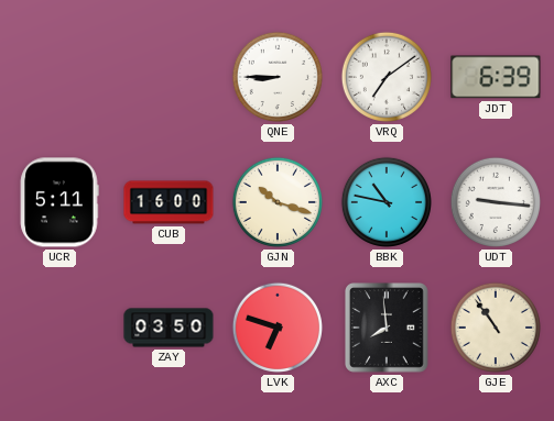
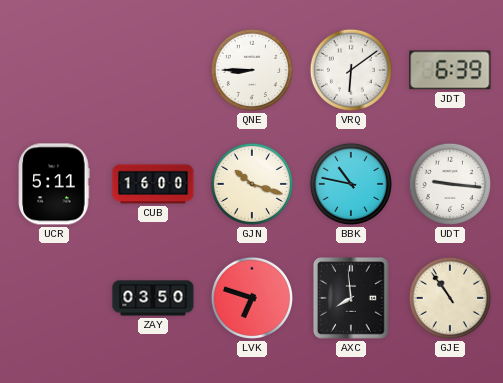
VRQ: 7:09 -> 6:09
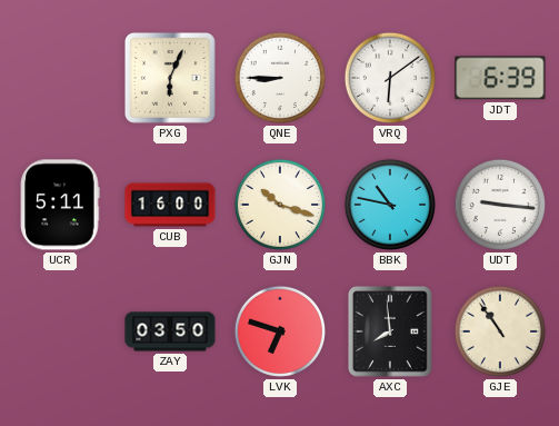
PXG: none -> 6:04
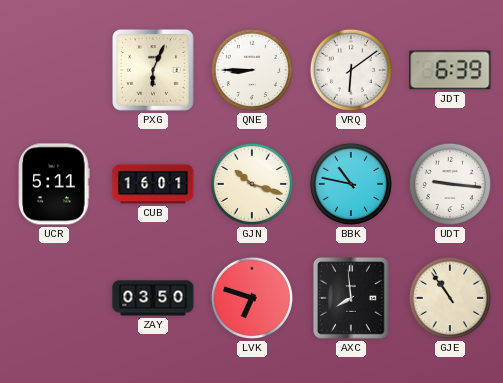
CUB: 16:00 -> 16:01
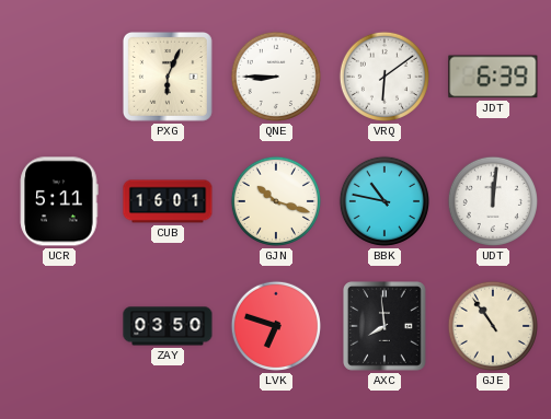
UDT: 9:16 -> 12:01
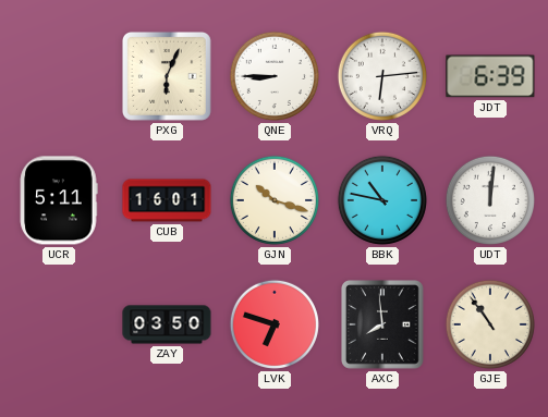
VRQ: 6:09 -> 6:14
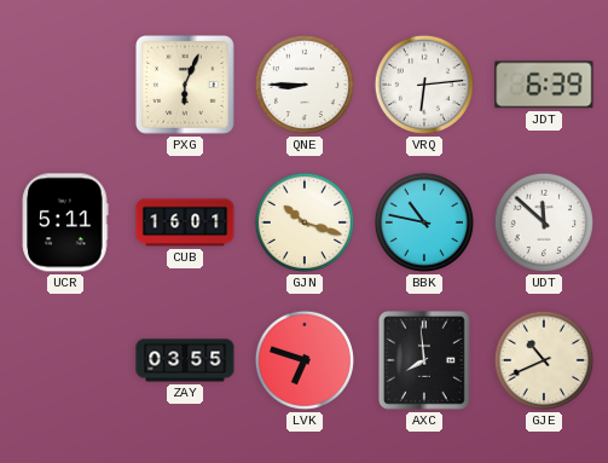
UDT: 12:01 -> 11:52
ZAY: 03:50 -> 03:55
GJE: 10:54 -> 10:41
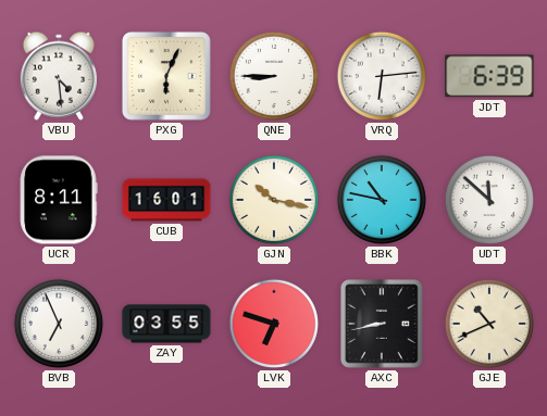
VBU: none -> 4:29
UCR: 5:11 -> 8:11
GJN: 10:18 -> 10:17
BVB: none -> 6:56
AXC: 7:59 -> 8:43
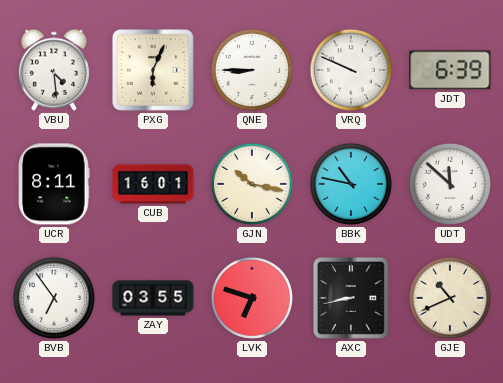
VRQ: 6:14 -> 9:49
BVB: 6:56 -> 6:54
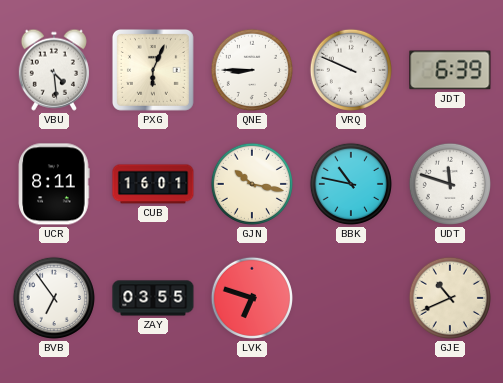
UDT: 11:52 -> 11:48
AXC: 8:43 -> none
